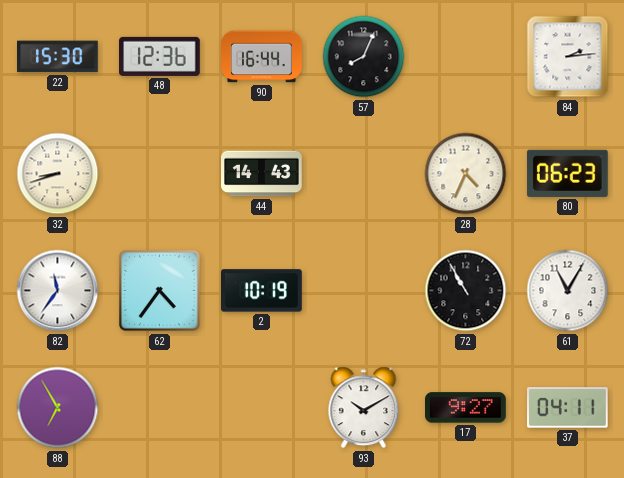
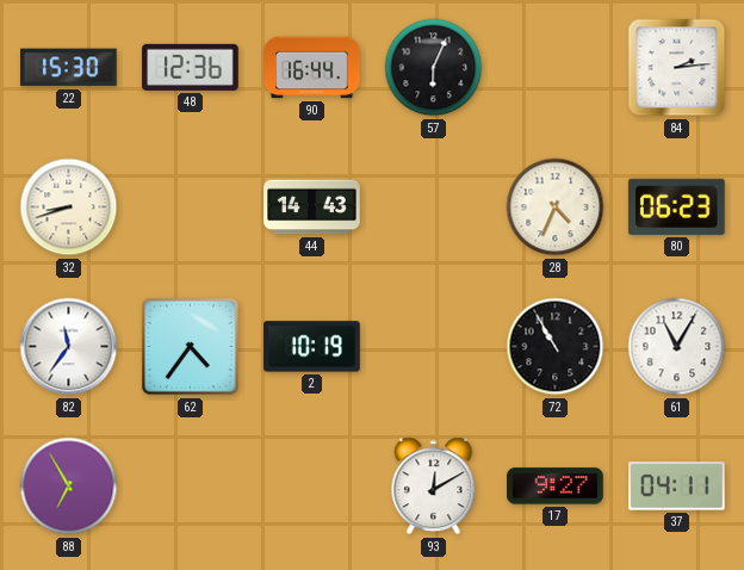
57: 8:04 -> 6:04
93: 10:10 -> 12:10
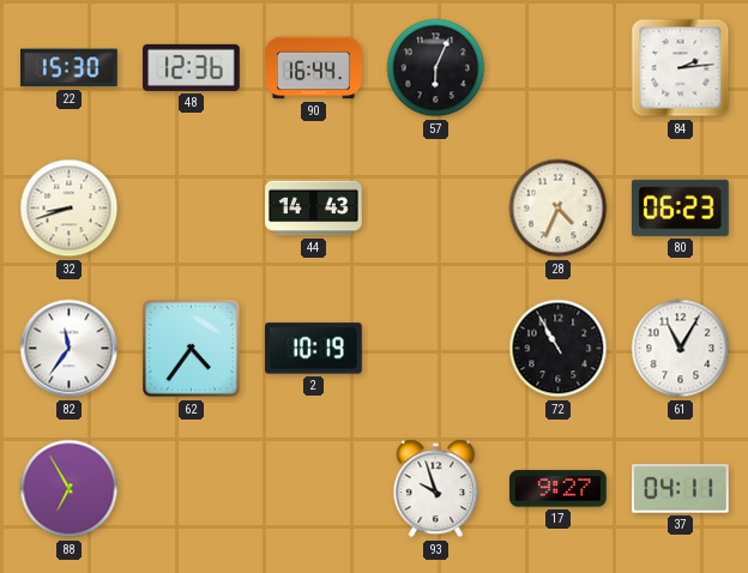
93: 12:10 -> 9:57
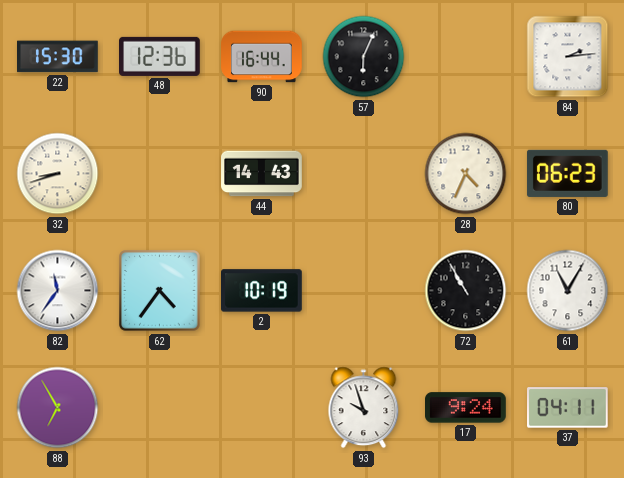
17: 9:27 -> 9:24
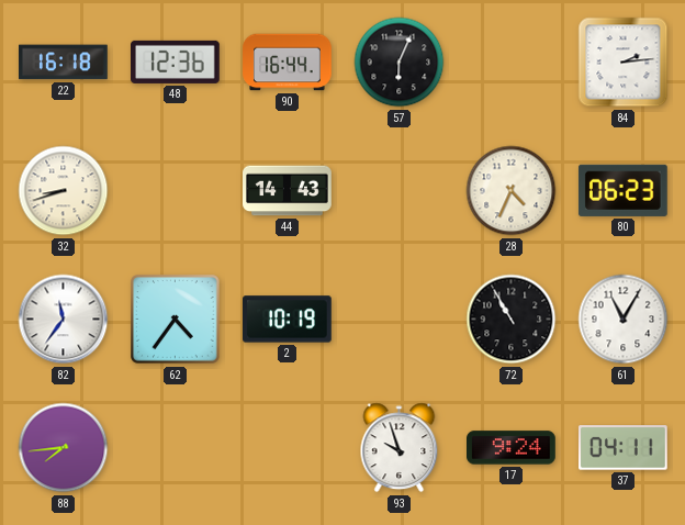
22: 15:30 -> 16:18
88: 6:55 -> 7:44
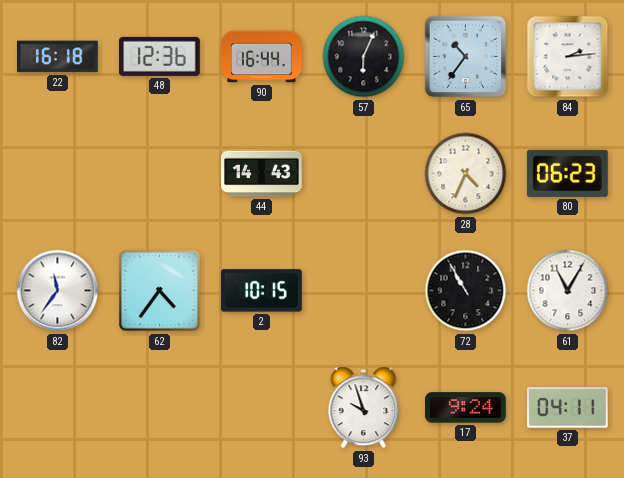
65: none -> 10:36
32: 8:42 -> none
2: 10:19 -> 10:15
88: 7:44 -> none
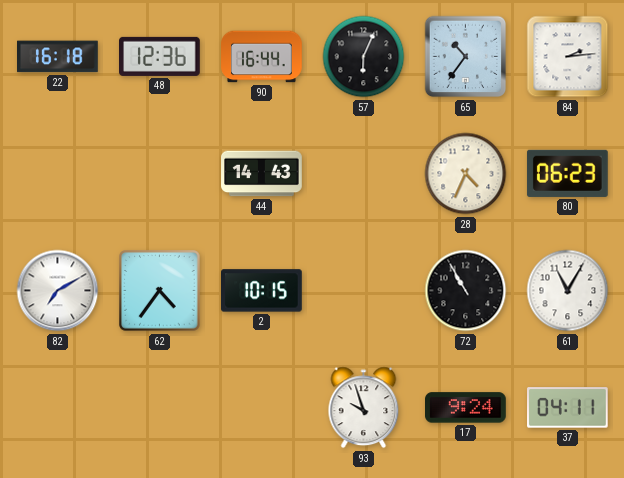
82: 11:36 -> 7:10
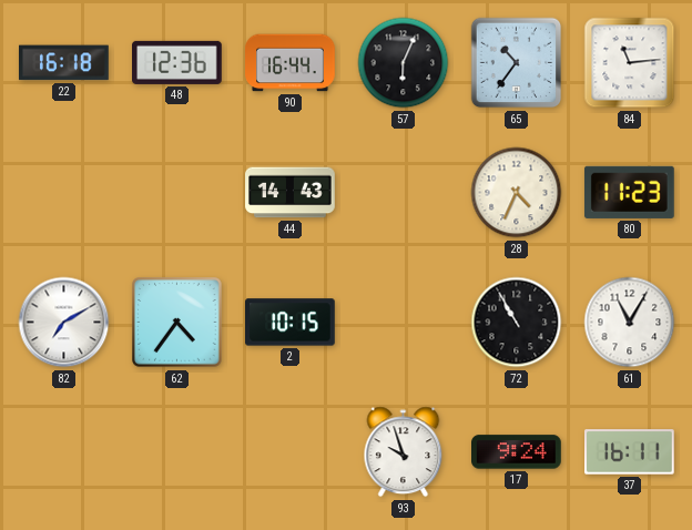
84: 2:14 -> 11:14
80: 06:23 -> 11:23
37: 04:11 -> 16:11
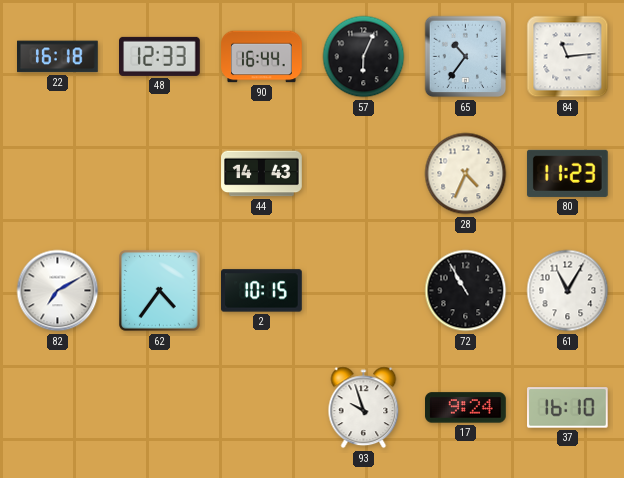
48: 12:36 -> 12:33
37: 16:11 -> 16:10
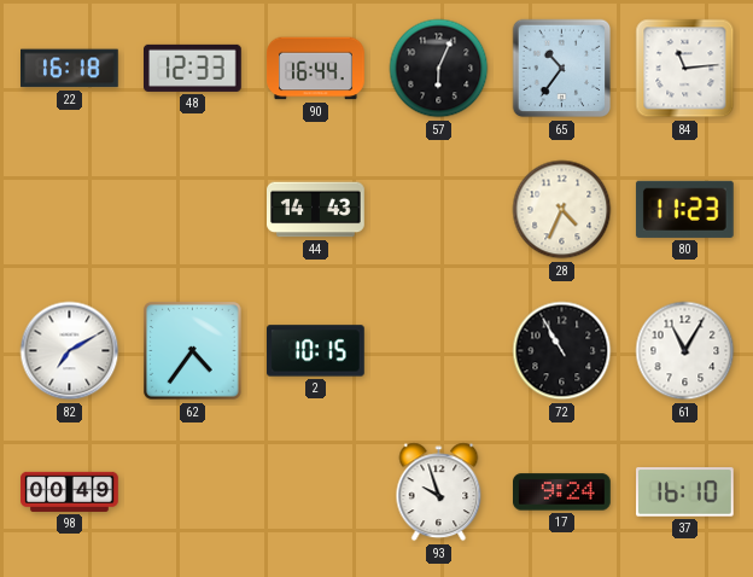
98: none -> 00:49
